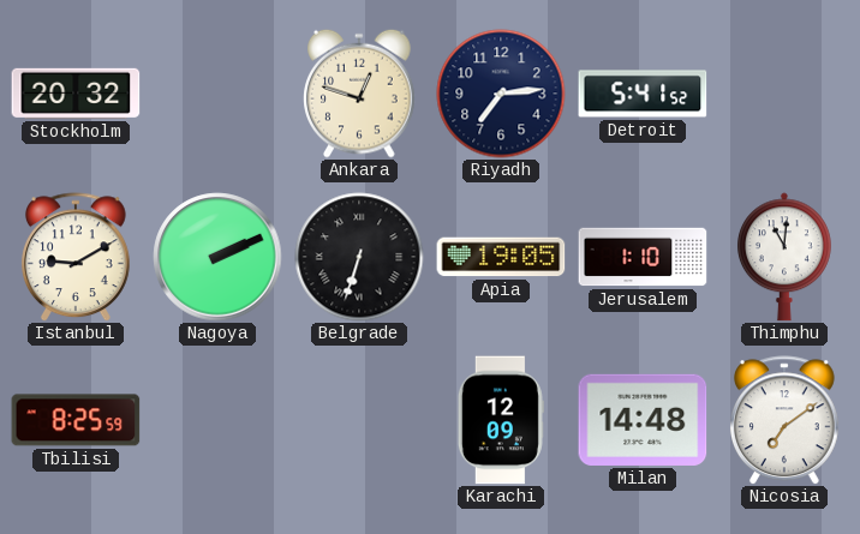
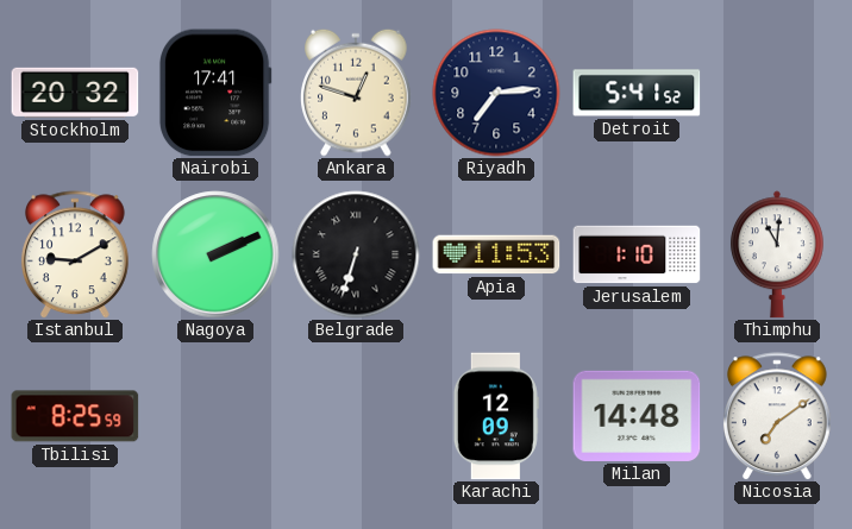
Nairobi: none -> 17:41
Apia: 19:05 -> 11:53
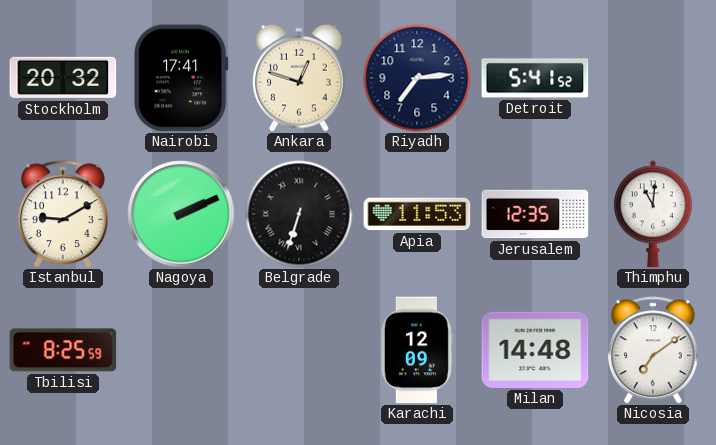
Jerusalem: 1:10 -> 12:35
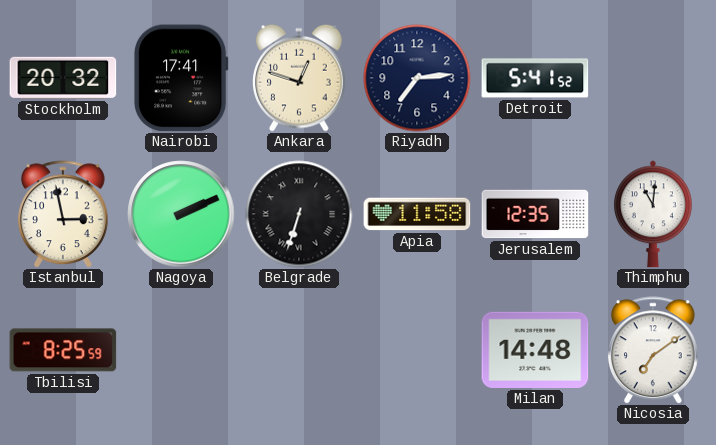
Istanbul: 9:10 -> 2:58
Apia: 11:53 -> 11:58
Karachi: 12:09 -> none
